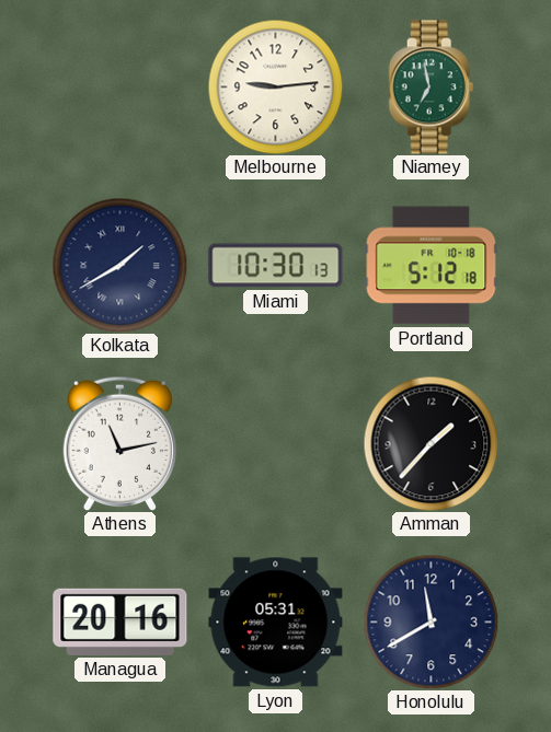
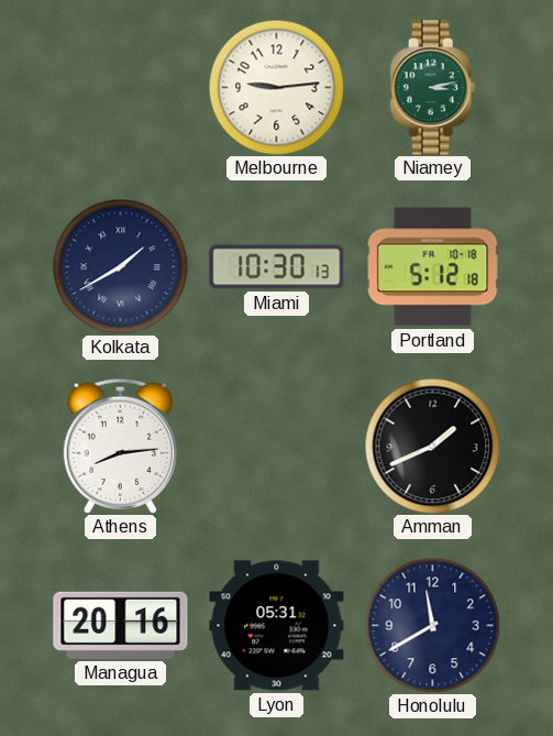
Niamey: 6:58 -> 3:13
Athens: 11:13 -> 8:14
Amman: 1:37 -> 1:41
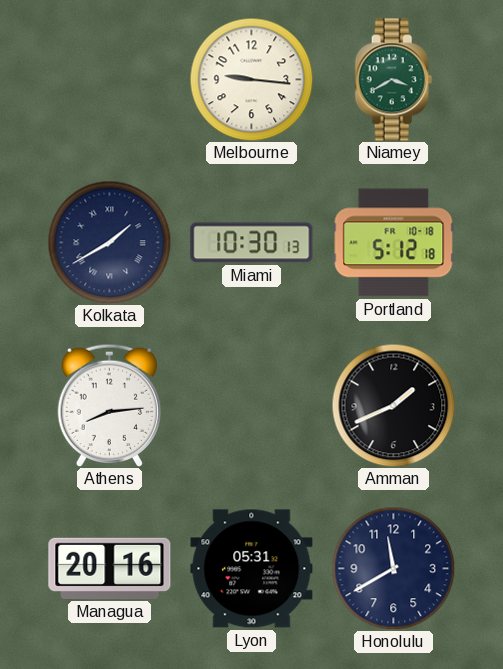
Melbourne: 9:14 -> 9:16
Niamey: 3:13 -> 3:40
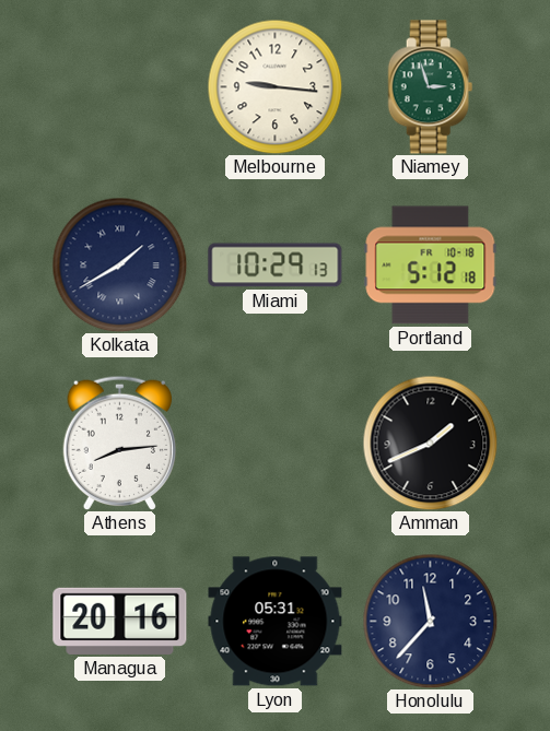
Niamey: 3:40 -> 2:57
Miami: 10:30 -> 10:29
Honolulu: 11:40 -> 11:37
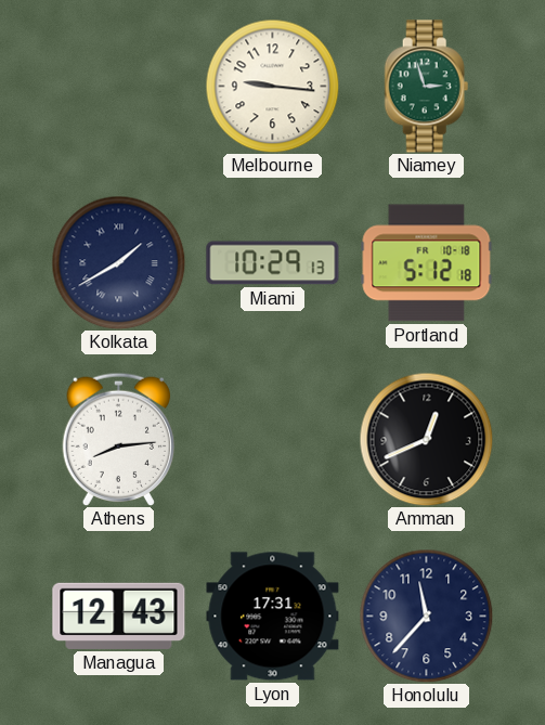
Amman: 1:41 -> 12:41
Managua: 20:16 -> 12:43
Lyon: 05:31 -> 17:31
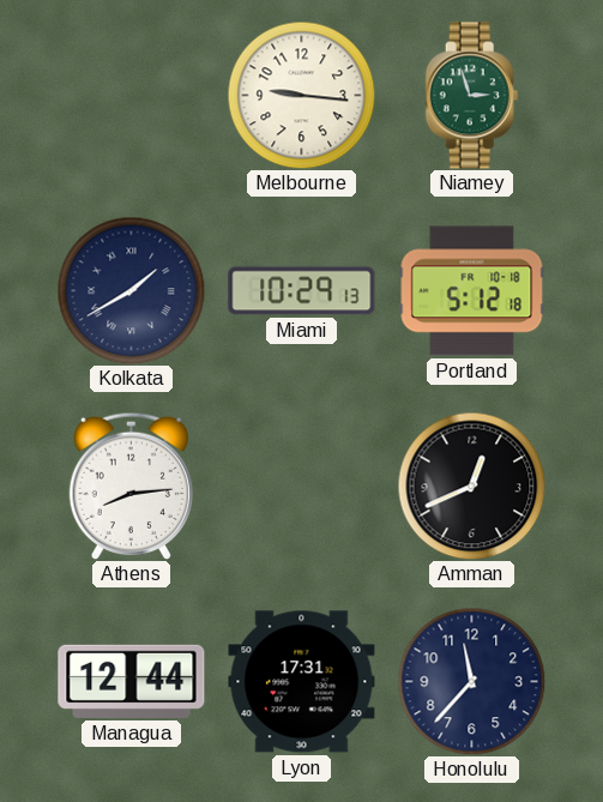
Managua: 12:43 -> 12:44
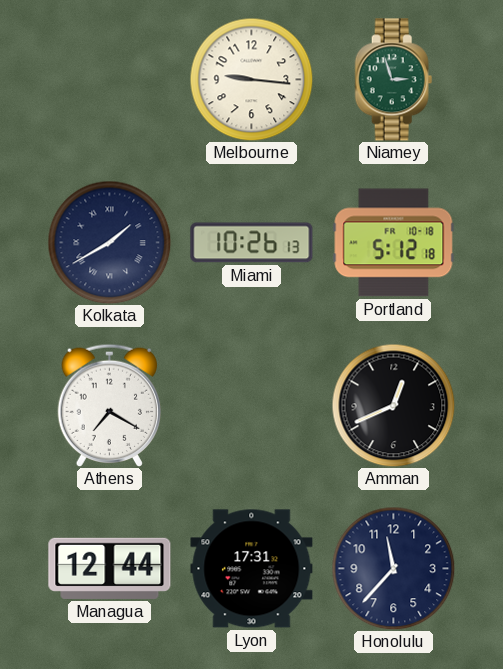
Miami: 10:29 -> 10:26
Athens: 8:14 -> 7:20
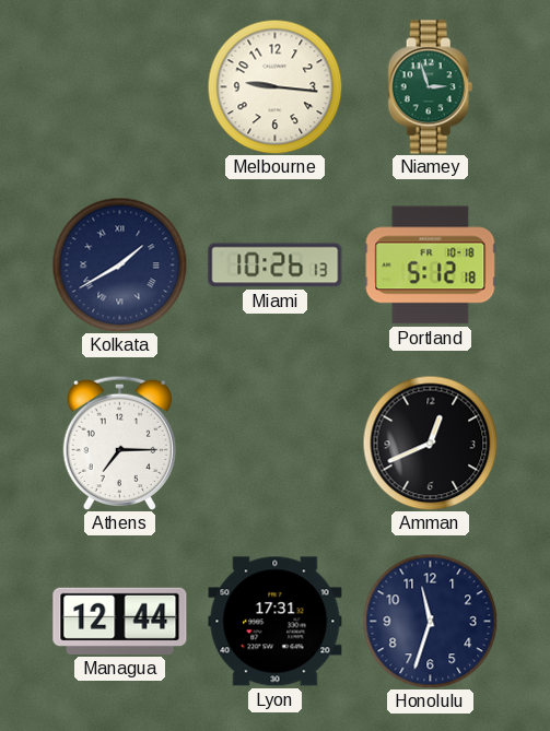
Athens: 7:20 -> 7:15
Honolulu: 11:37 -> 11:33
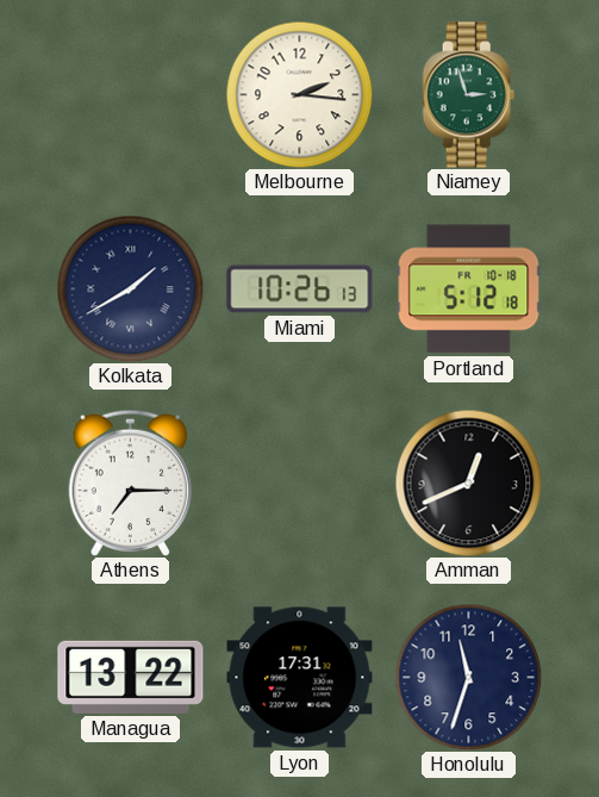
Melbourne: 9:16 -> 2:16
Managua: 12:44 -> 13:22
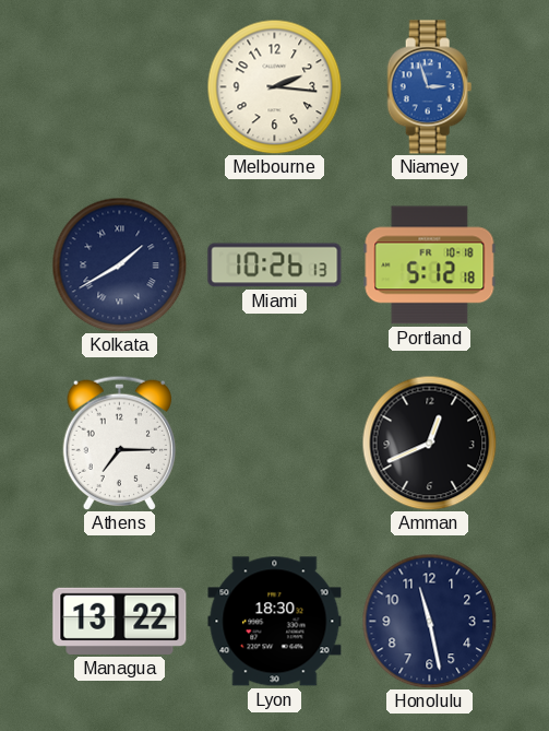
Niamey dial: green -> blue
Lyon: 17:31 -> 18:30
Honolulu: 11:33 -> 11:28
